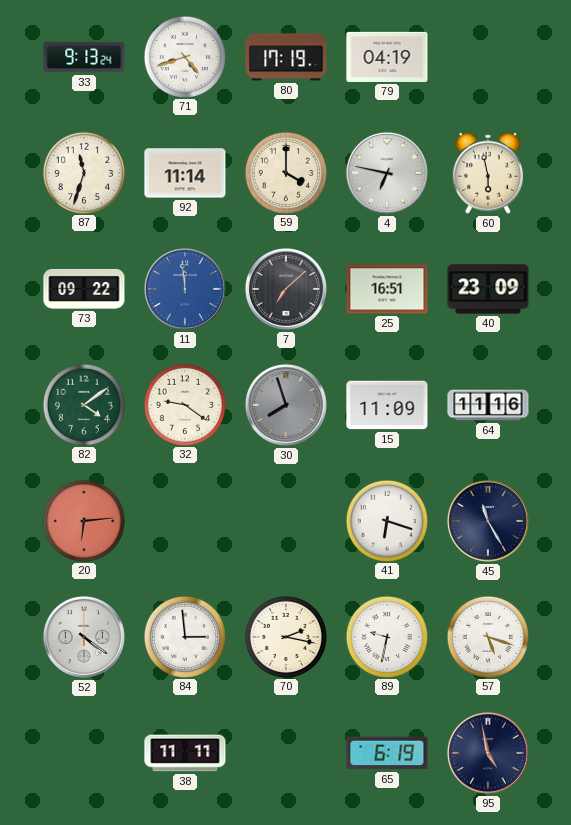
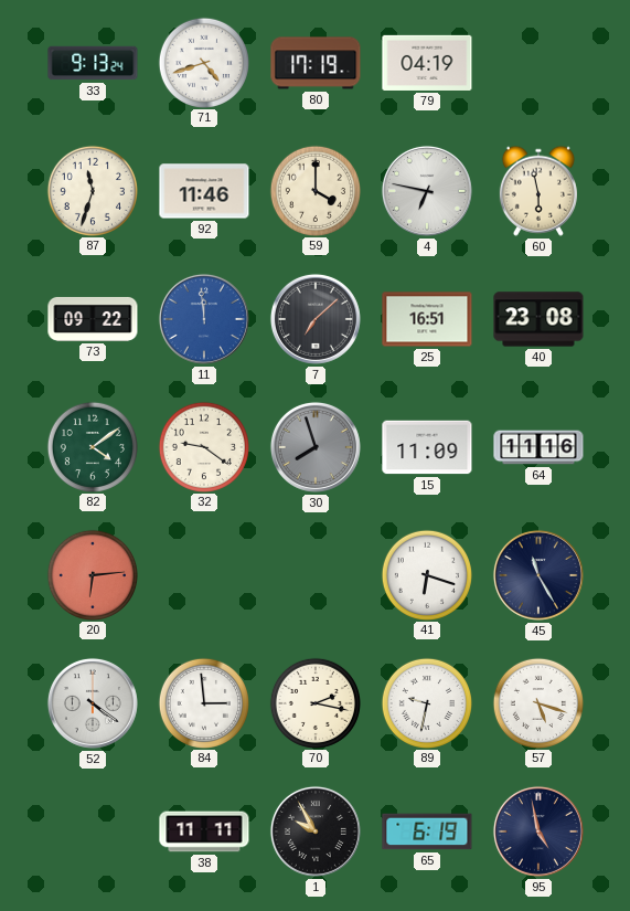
92: 11:14 -> 11:46
40: 23:09 -> 23:08
1: none -> 9:55
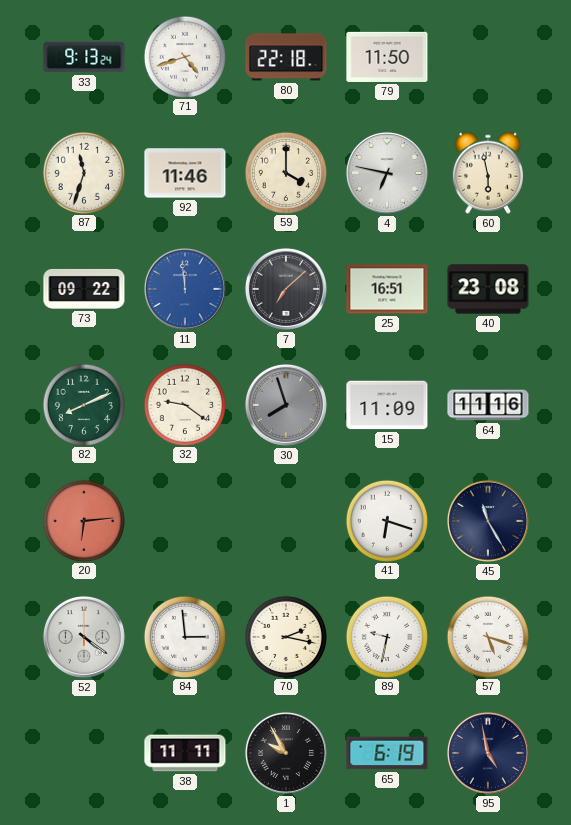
80: 17:19 -> 22:18
79: 04:19 -> 11:50
82: 4:09 -> 8:11
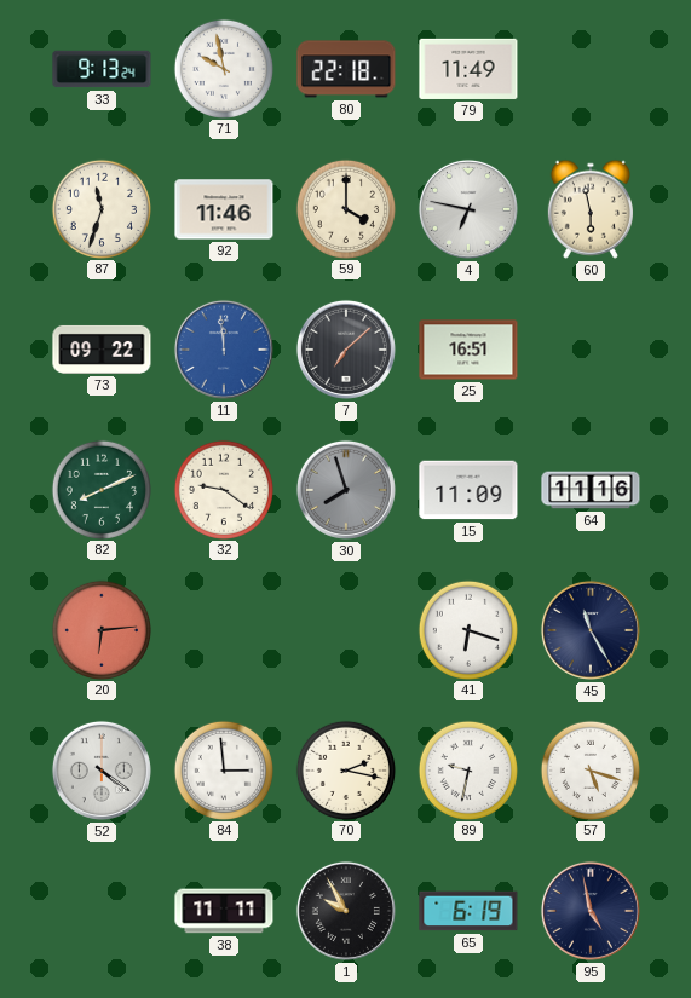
71: 4:42 -> 9:58
79: 11:50 -> 11:49
40: 23:08 -> none
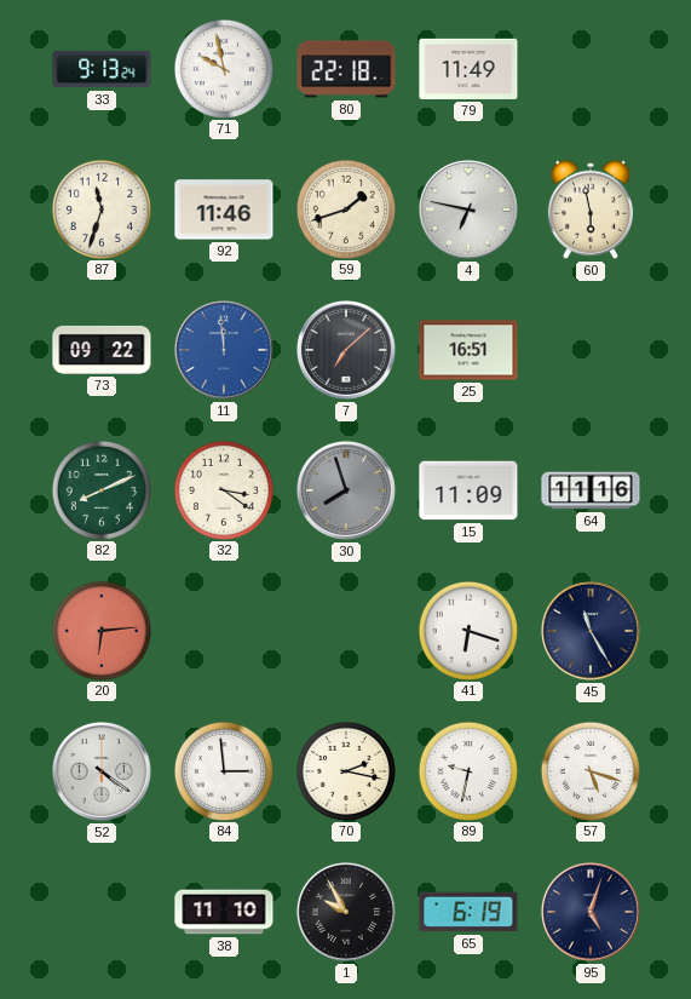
59: 4:00 -> 1:42
32: 9:21 -> 3:21
38: 11:11 -> 11:10
95: 4:58 -> 5:03
